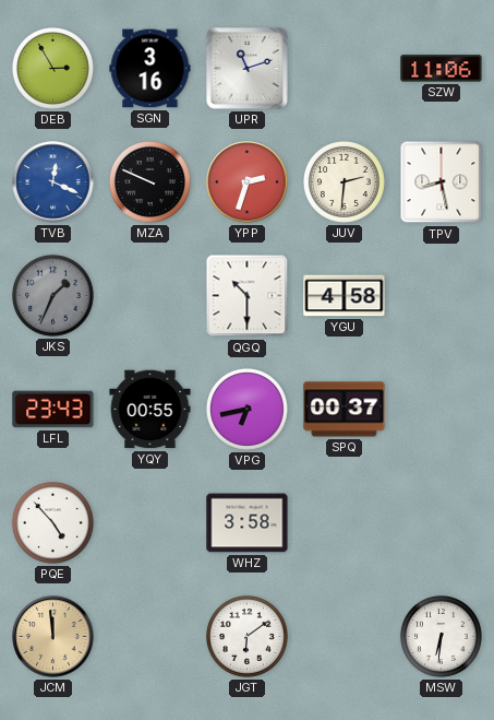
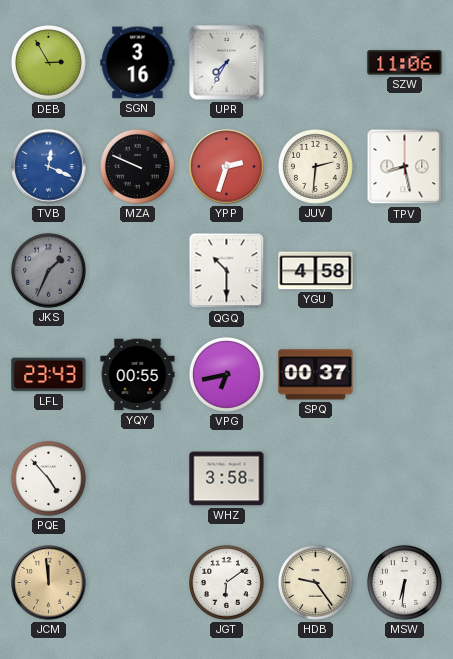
UPR: 11:12 -> 7:35
HDB: none -> 9:24
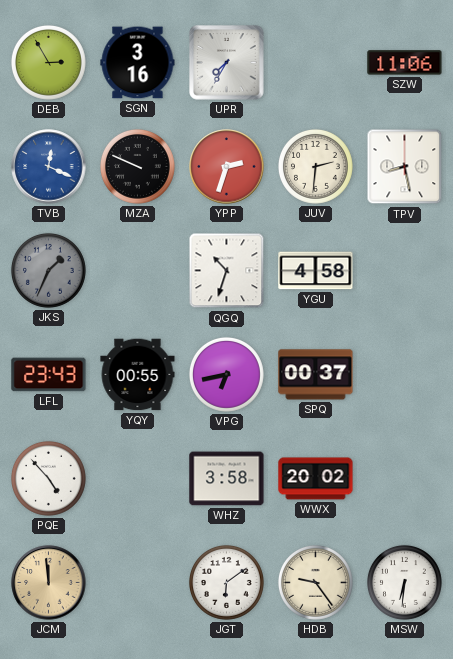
QGQ: 10:30 -> 10:33
WWX: none -> 20:02
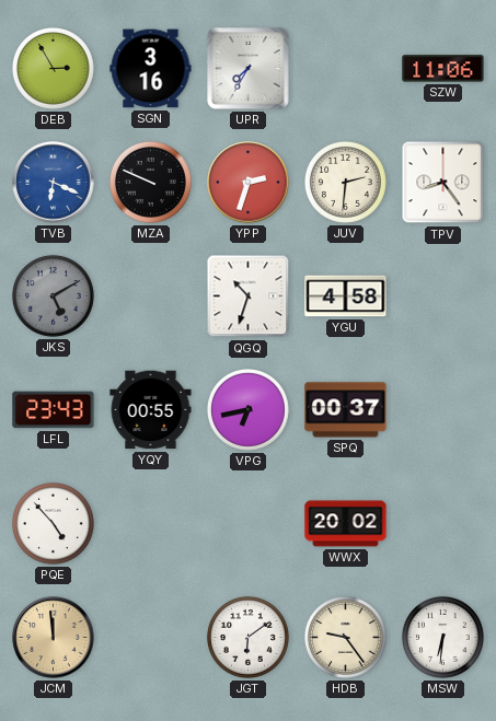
TVB: 12:19 -> 6:19
TPV: 8:28 -> 8:24
JKS: 1:34 -> 5:10
WHZ: 3:58 -> none
